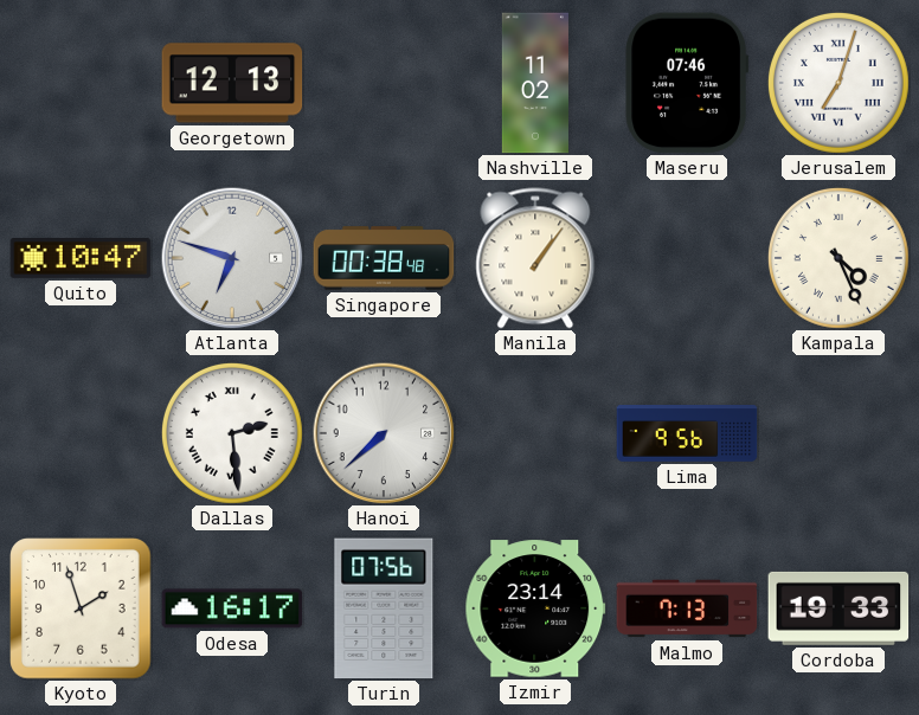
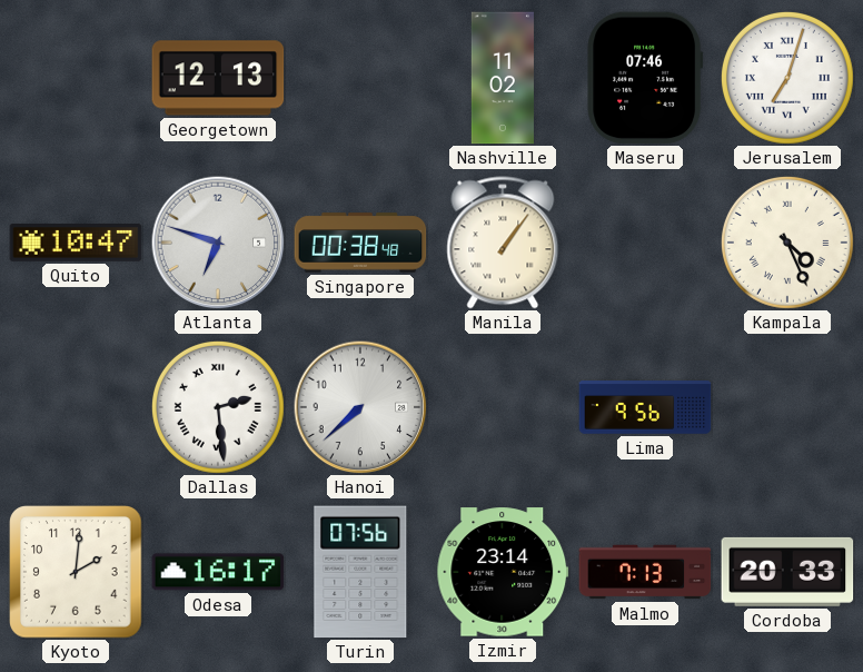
Kyoto: 1:57 -> 2:01
Cordoba: 19:33 -> 20:33
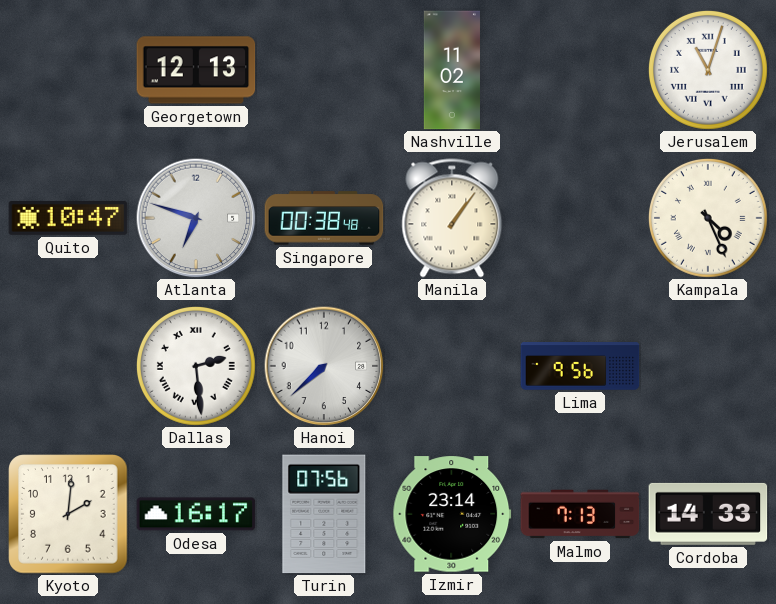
Maseru: 07:46 -> none
Jerusalem: 7:03 -> 11:03
Cordoba: 20:33 -> 14:33
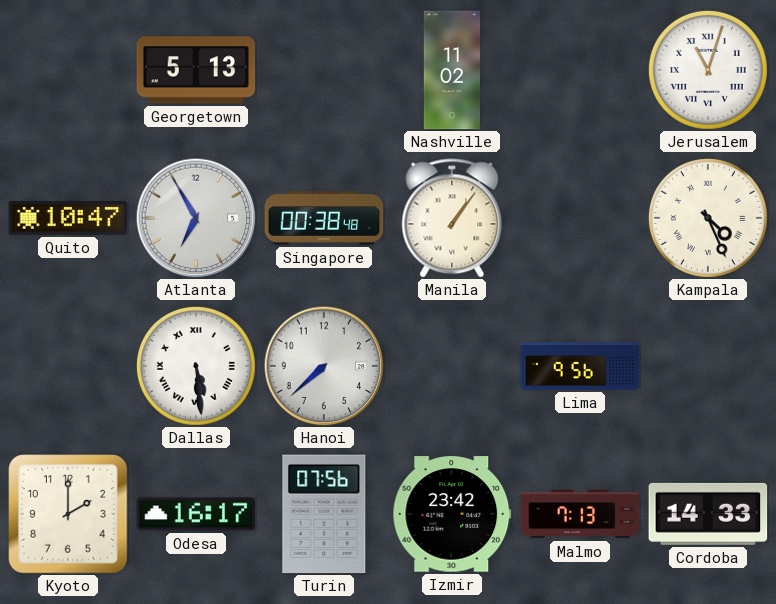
Georgetown: 12:13 -> 5:13
Atlanta: 6:48 -> 6:55
Dallas: 2:29 -> 5:29
Kyoto: 2:01 -> 2:00
Izmir: 23:14 -> 23:42
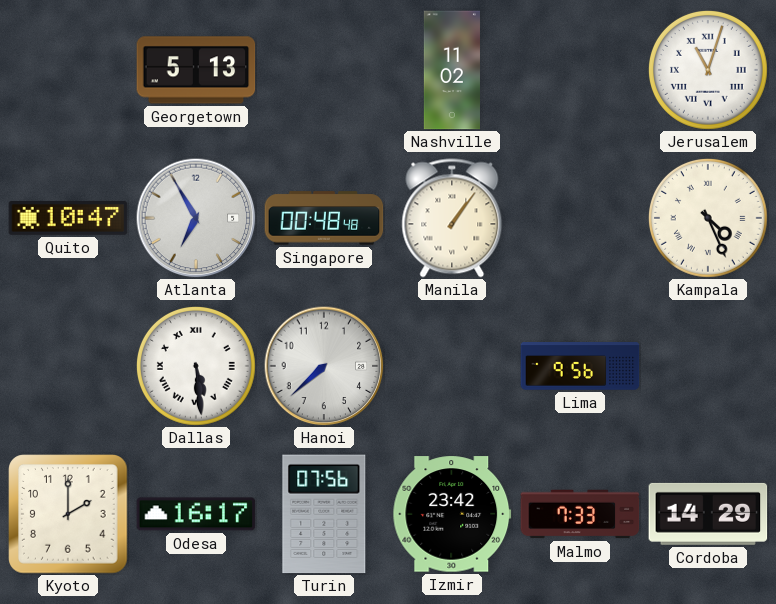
Singapore: 00:38 -> 00:48
Malmo: 7:13 -> 7:33
Cordoba: 14:33 -> 14:29
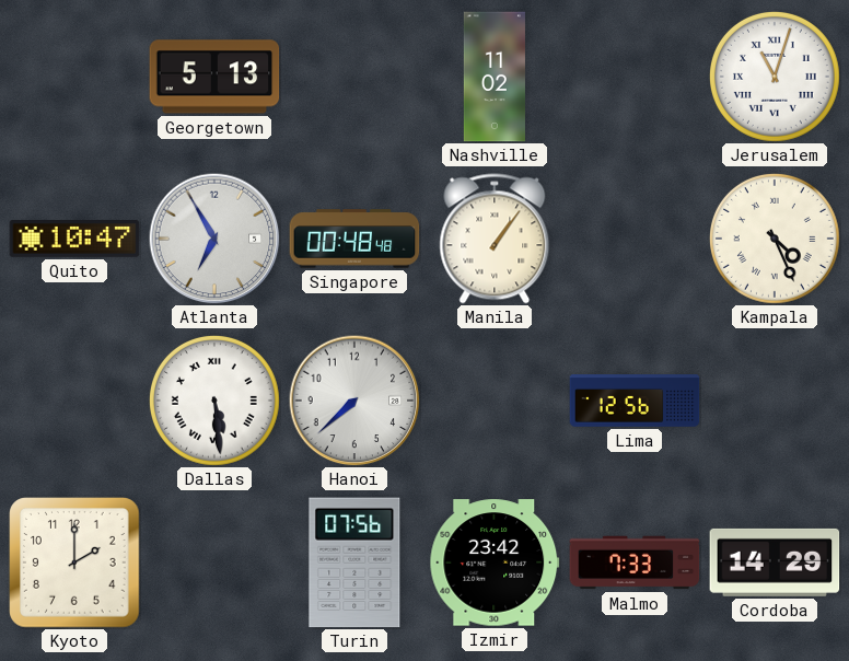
Lima: 9:56 -> 12:56
Odesa: 16:17 -> none
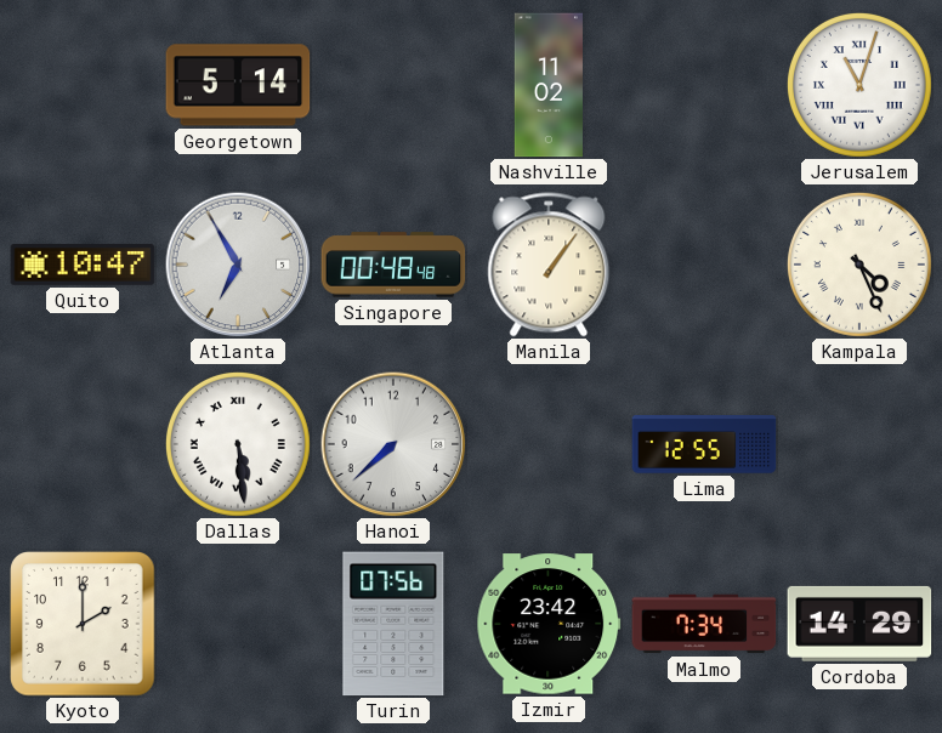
Georgetown: 5:13 -> 5:14
Lima: 12:56 -> 12:55
Malmo: 7:33 -> 7:34
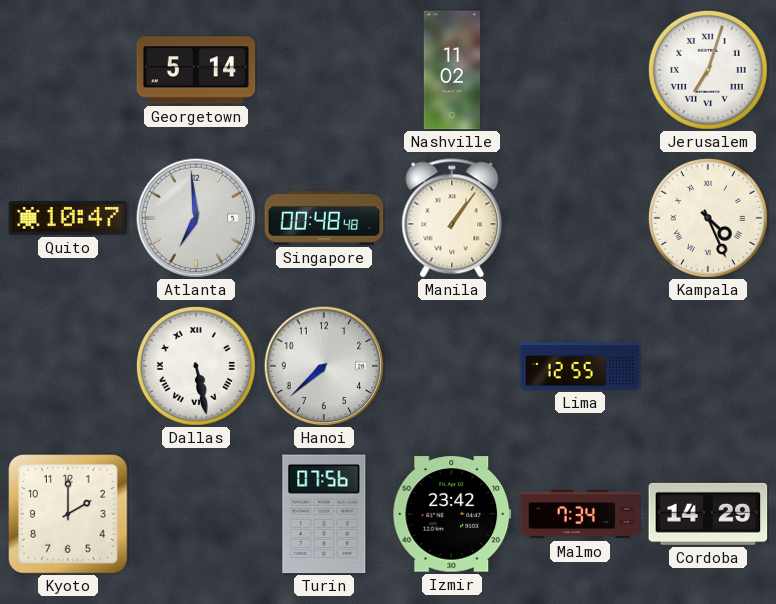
Jerusalem: 11:03 -> 7:03
Atlanta: 6:55 -> 6:59
Dallas: 5:29 -> 5:28
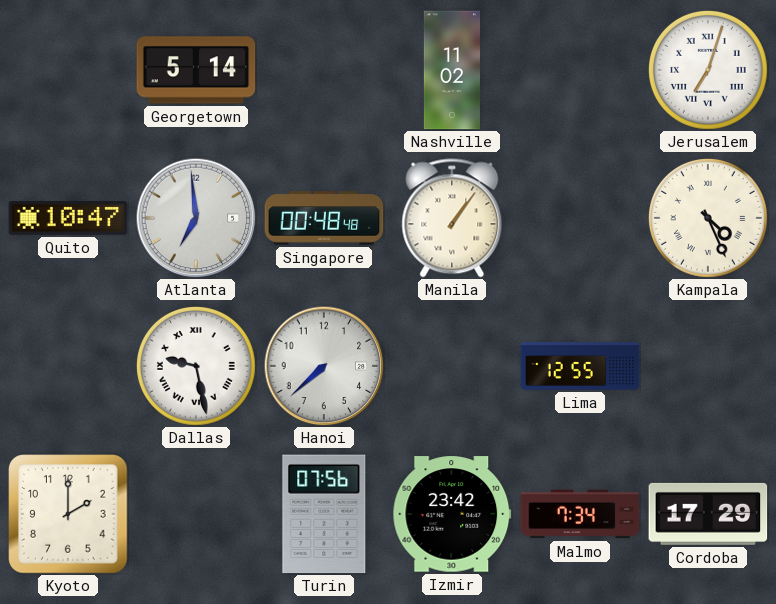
Dallas: 5:28 -> 9:28
Cordoba: 14:29 -> 17:29
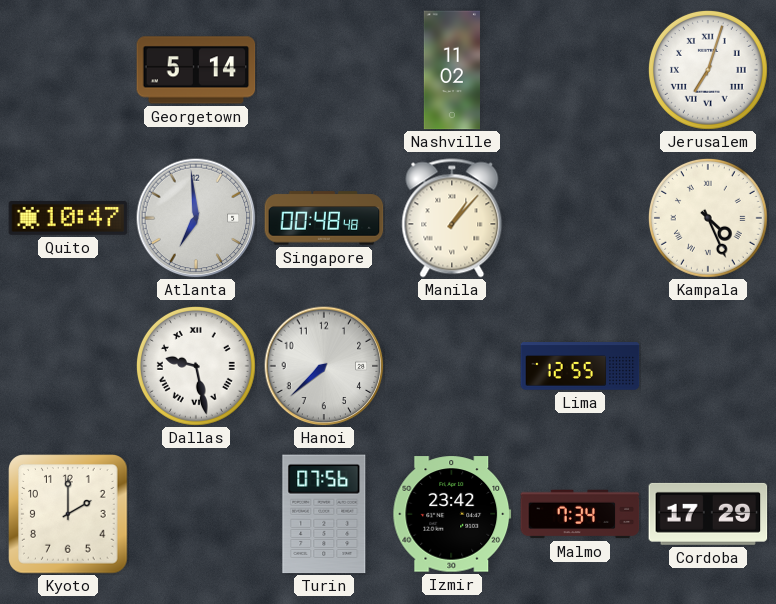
Manila: 1:06 -> 1:07
